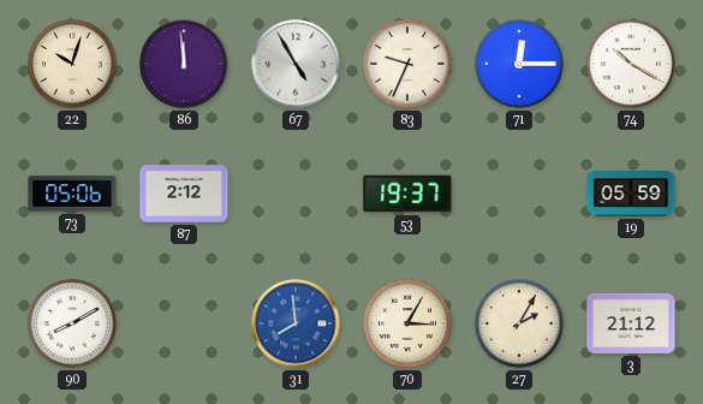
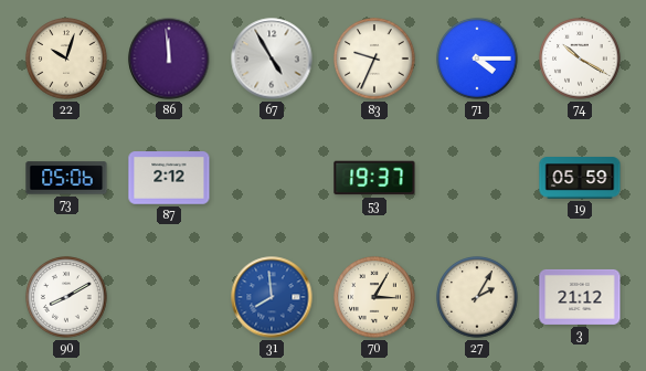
71: 12:15 -> 4:15
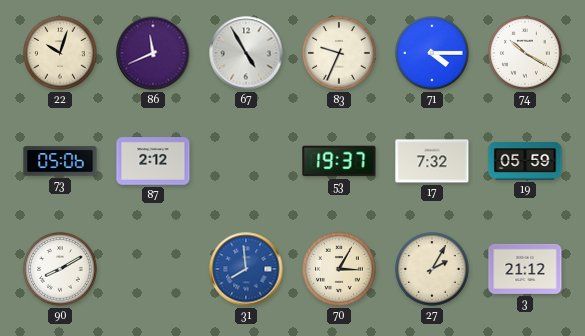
86: 11:59 -> 11:41
17: none -> 7:32
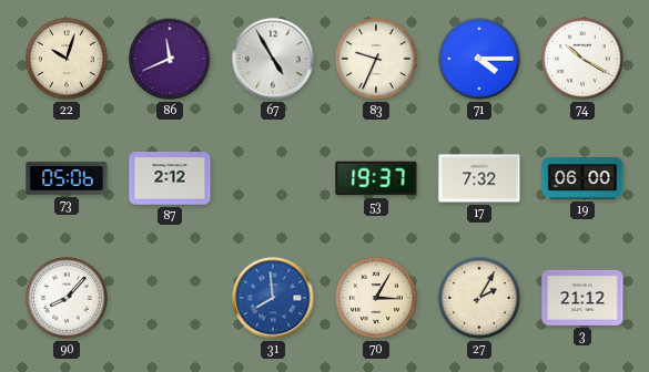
19: 05:59 -> 06:00
90: 8:10 -> 8:07
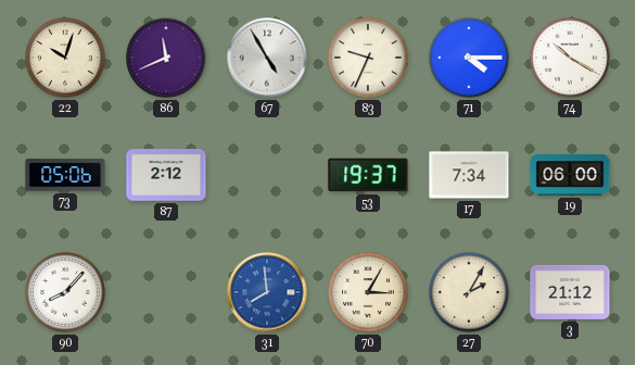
17: 7:32 -> 7:34
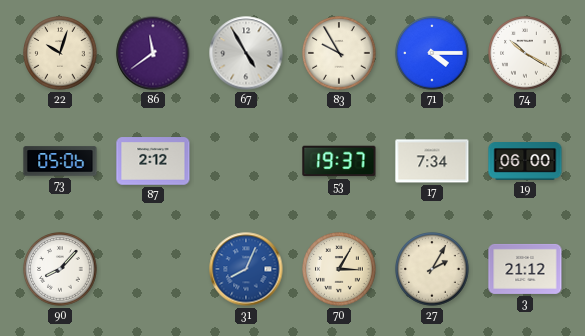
86: 11:41 -> 11:39
83: 9:34 -> 9:55
31: 7:59 -> 8:04
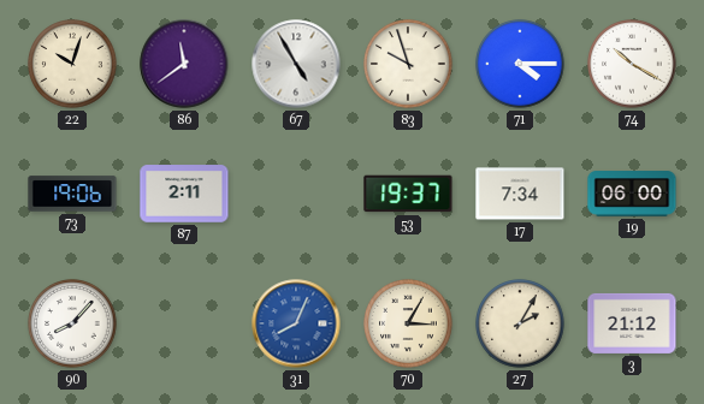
83: 9:55 -> 9:57
73: 05:06 -> 19:06
87: 2:12 -> 2:11
